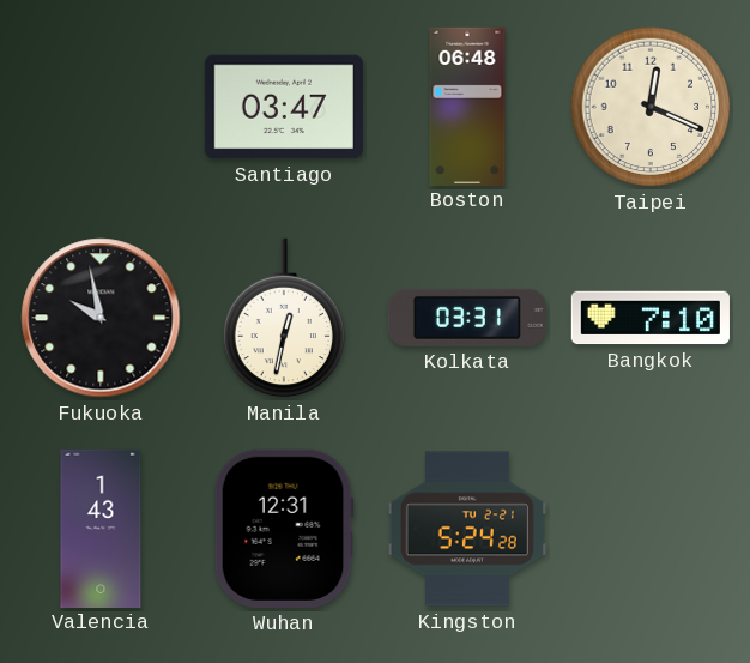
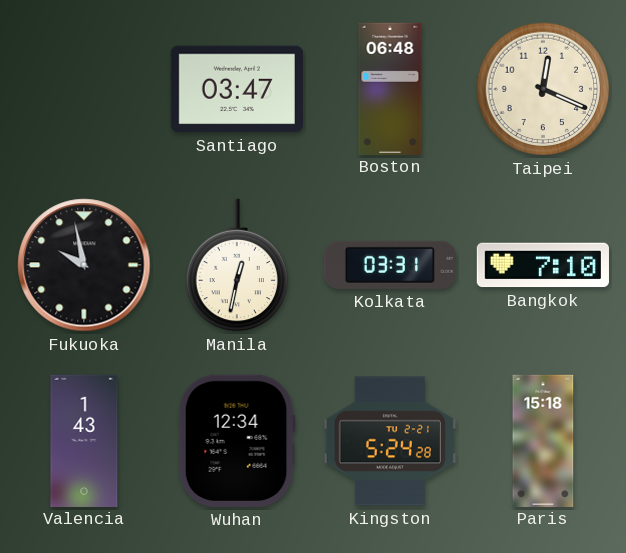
Wuhan: 12:31 -> 12:34
Paris: none -> 15:18
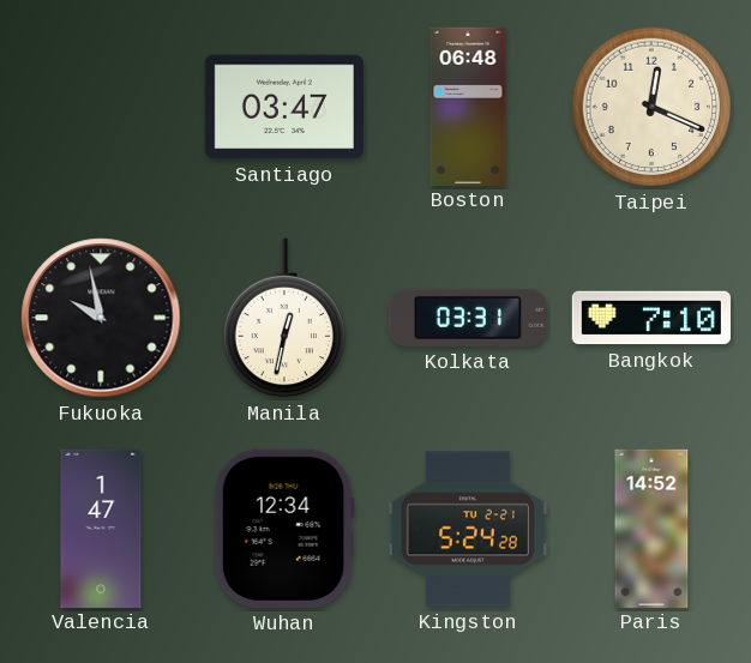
Valencia: 1:43 -> 1:47
Paris: 15:18 -> 14:52
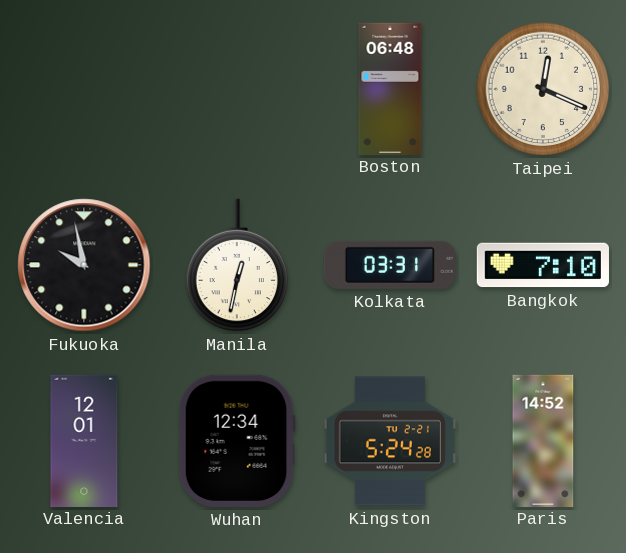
Santiago: 03:47 -> none
Valencia: 1:47 -> 12:01
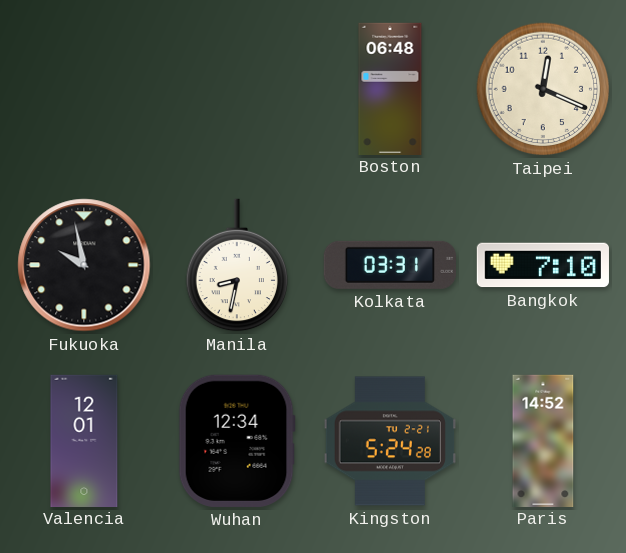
Manila: 12:32 -> 8:32
